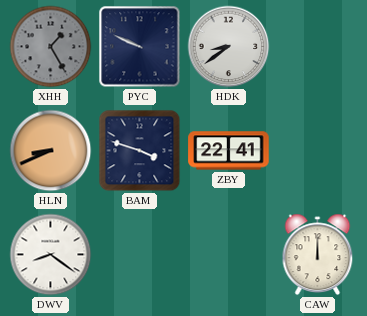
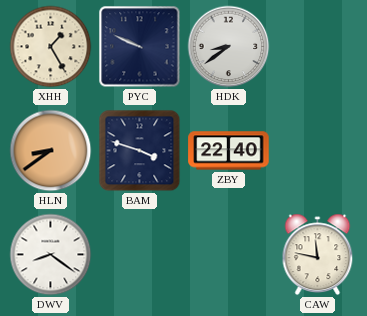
XHH dial: grey -> cream
HLN: 8:41 -> 8:39
ZBY: 22:41 -> 22:40
CAW: 12:00 -> 11:47
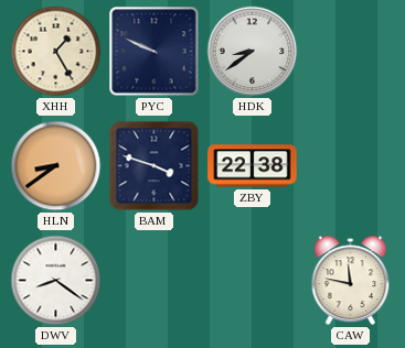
ZBY: 22:40 -> 22:38
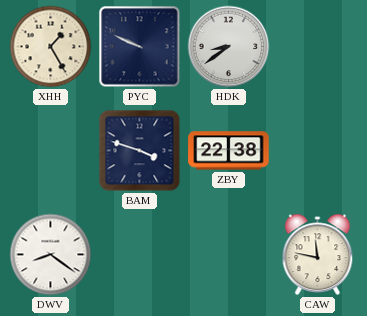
HLN: 8:39 -> none
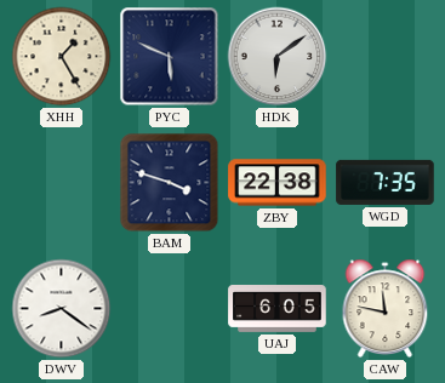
PYC: 9:49 -> 5:49
HDK: 8:39 -> 6:09
WGD: none -> 7:35
UAJ: none -> 6:05
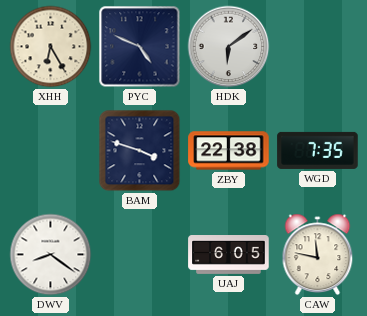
XHH: 1:25 -> 6:25
PYC: 5:49 -> 4:49
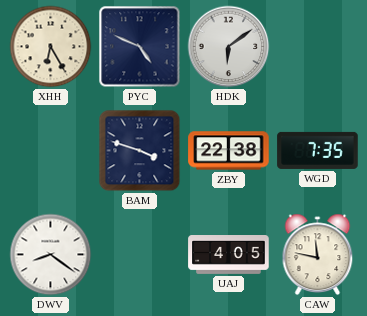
UAJ: 6:05 -> 4:05
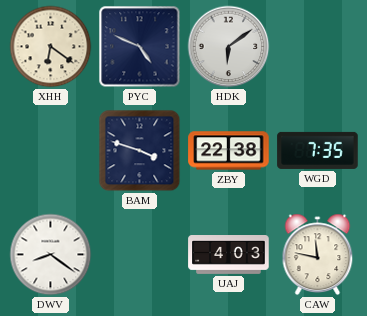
XHH: 6:25 -> 6:21
UAJ: 4:05 -> 4:03
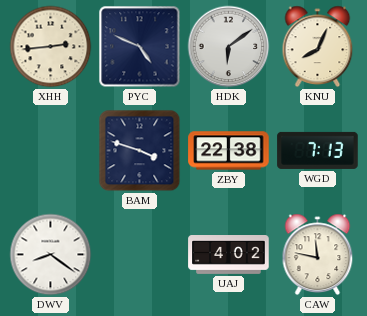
XHH: 6:21 -> 2:44
KNU: none -> 8:04
WGD: 7:35 -> 7:13
UAJ: 4:03 -> 4:02
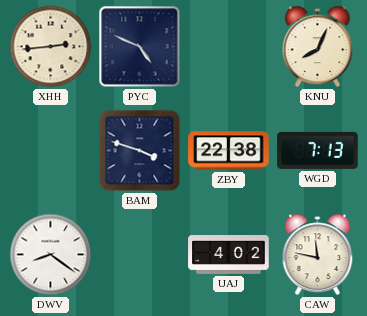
HDK: 6:09 -> none
